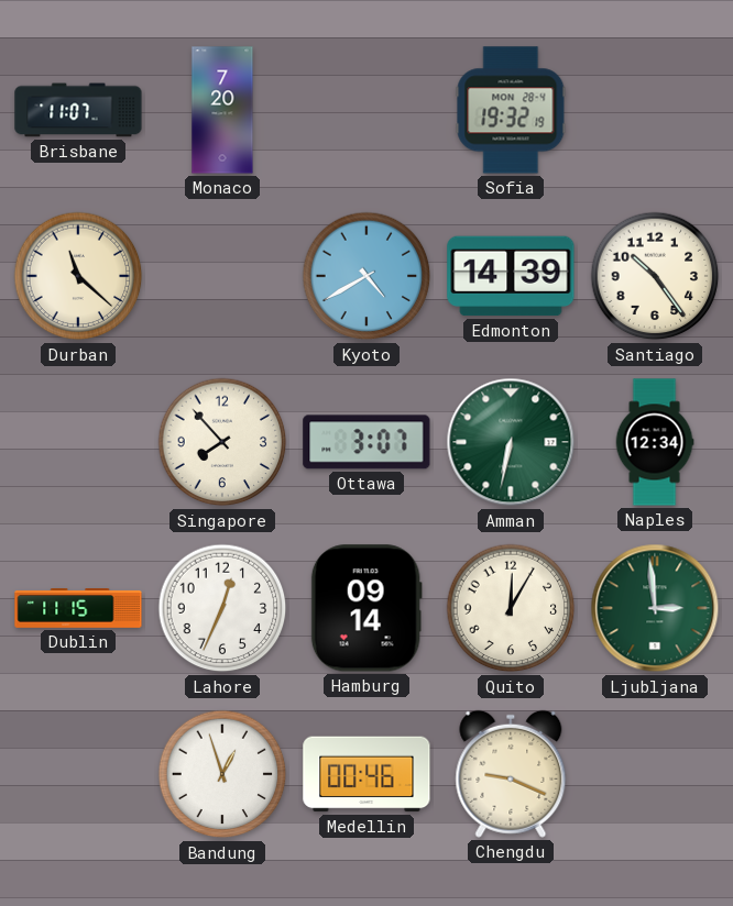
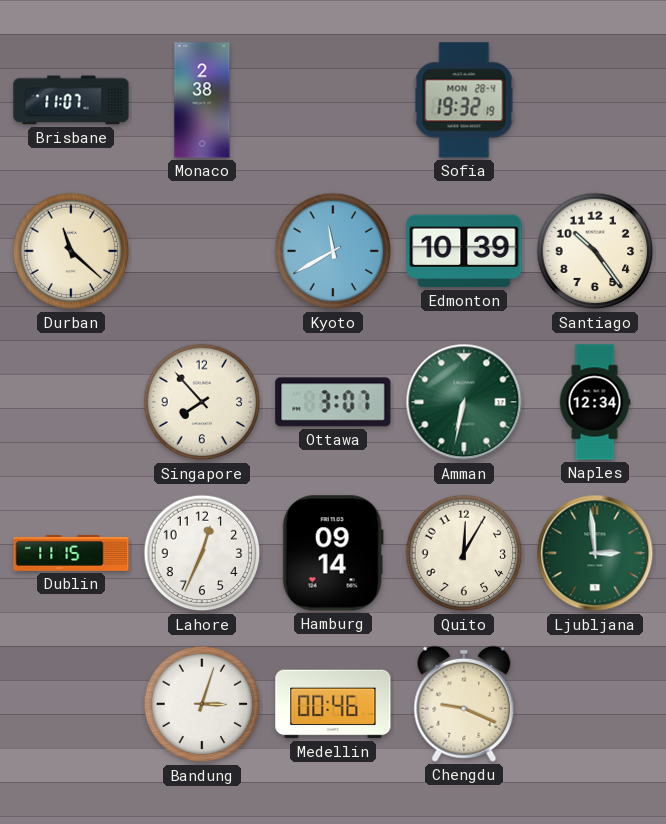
Monaco: 7:20 -> 2:38
Kyoto: 4:40 -> 11:40
Edmonton: 14:39 -> 10:39
Bandung: 12:57 -> 3:03
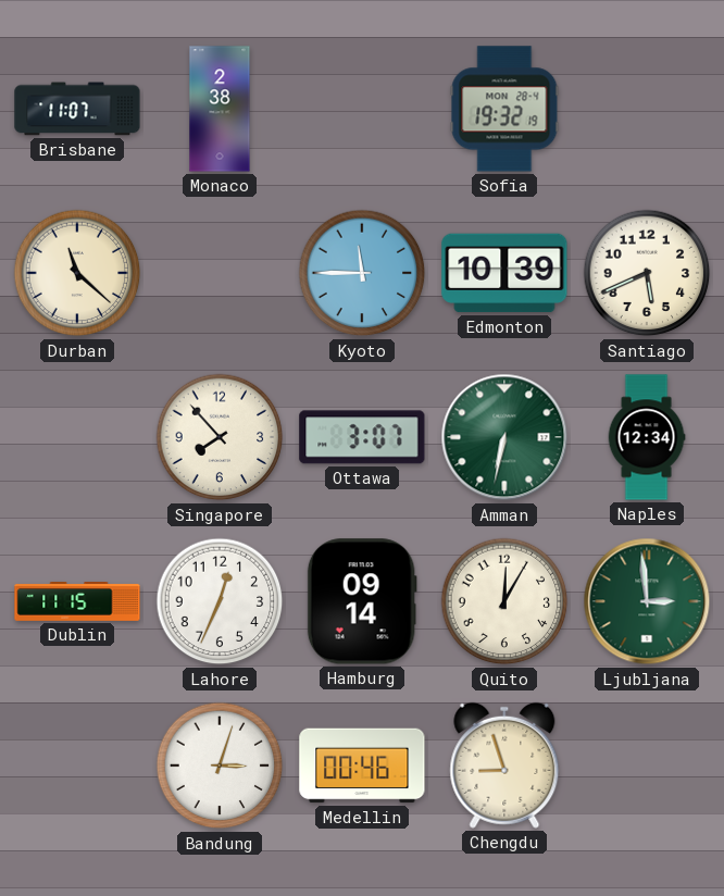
Kyoto: 11:40 -> 11:45
Santiago: 10:24 -> 5:41
Chengdu: 9:19 -> 8:57
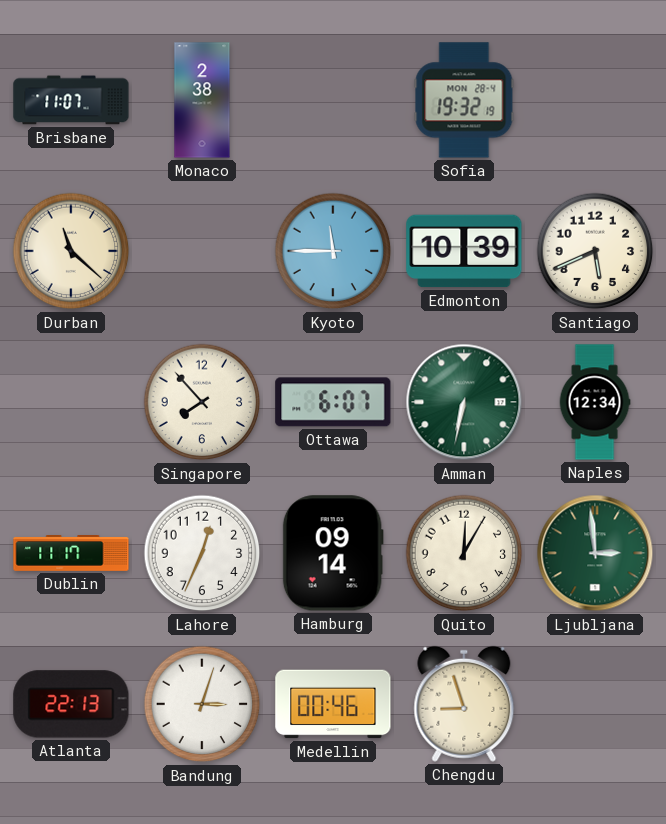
Ottawa: 3:07 -> 6:07
Dublin: 11:15 -> 11:17
Atlanta: none -> 22:13
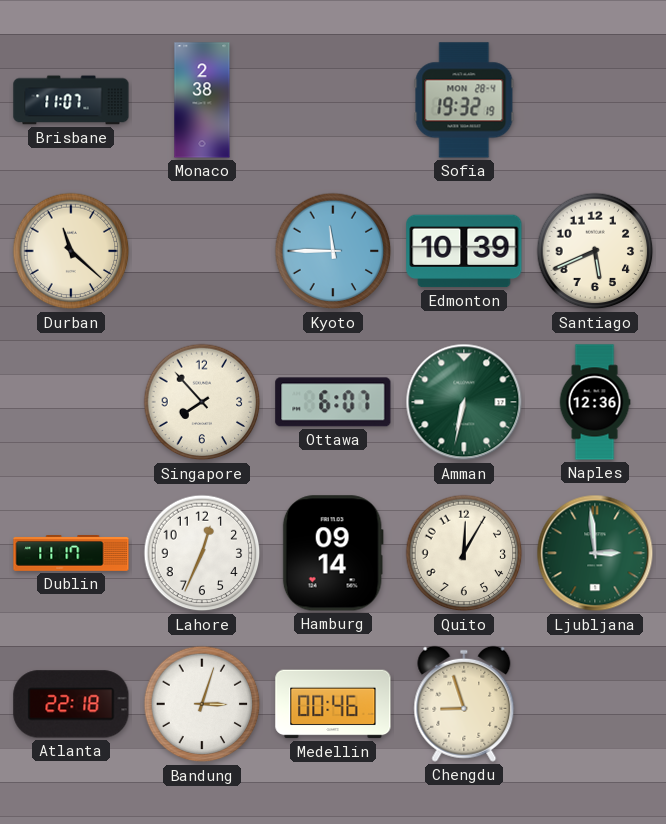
Naples: 12:34 -> 12:36
Atlanta: 22:13 -> 22:18
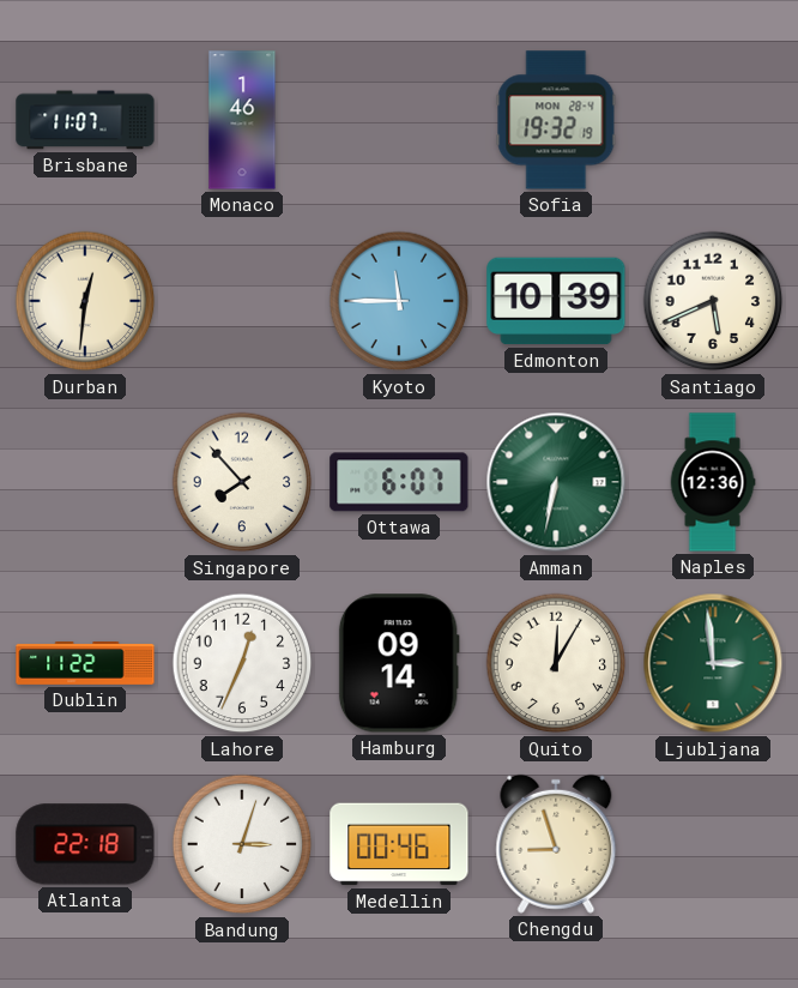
Monaco: 2:38 -> 1:46
Durban: 11:22 -> 12:31
Dublin: 11:17 -> 11:22
